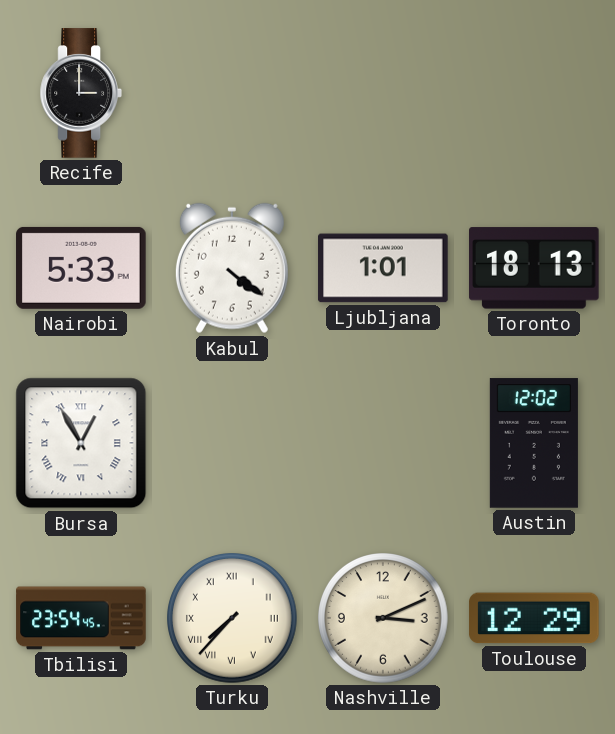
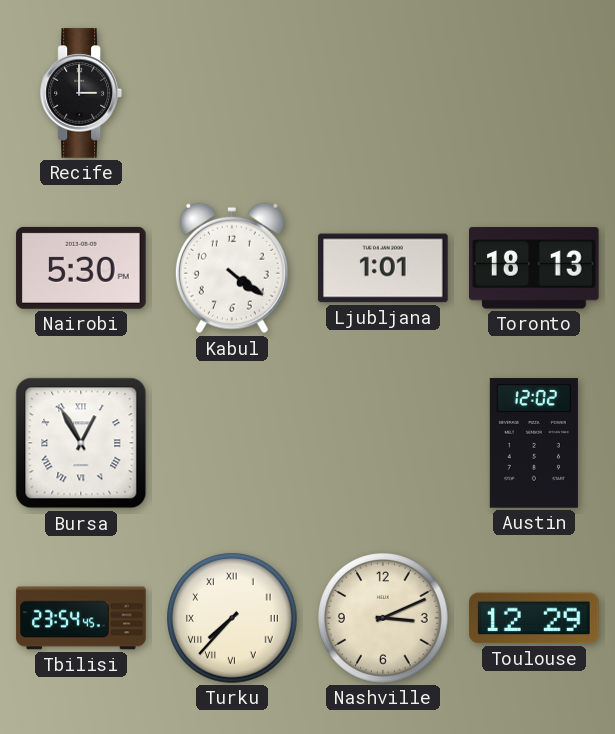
Nairobi: 5:33 -> 5:30
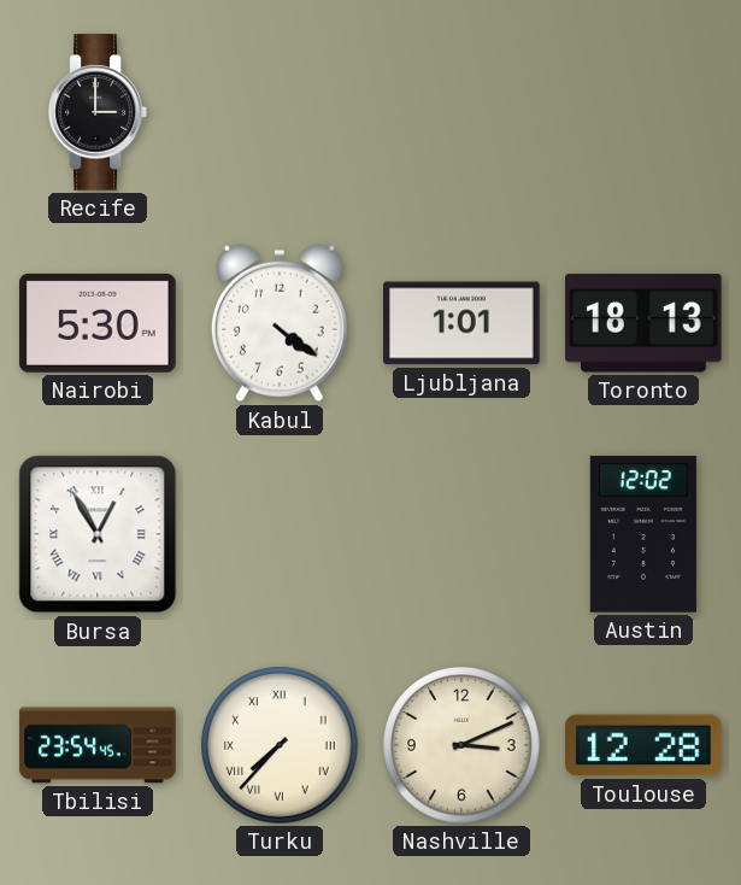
Toulouse: 12:29 -> 12:28
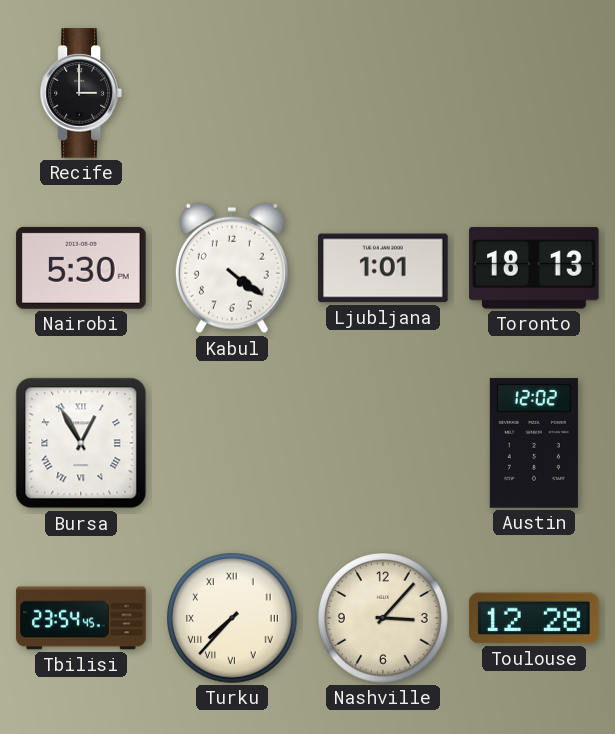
Nashville: 3:11 -> 3:07
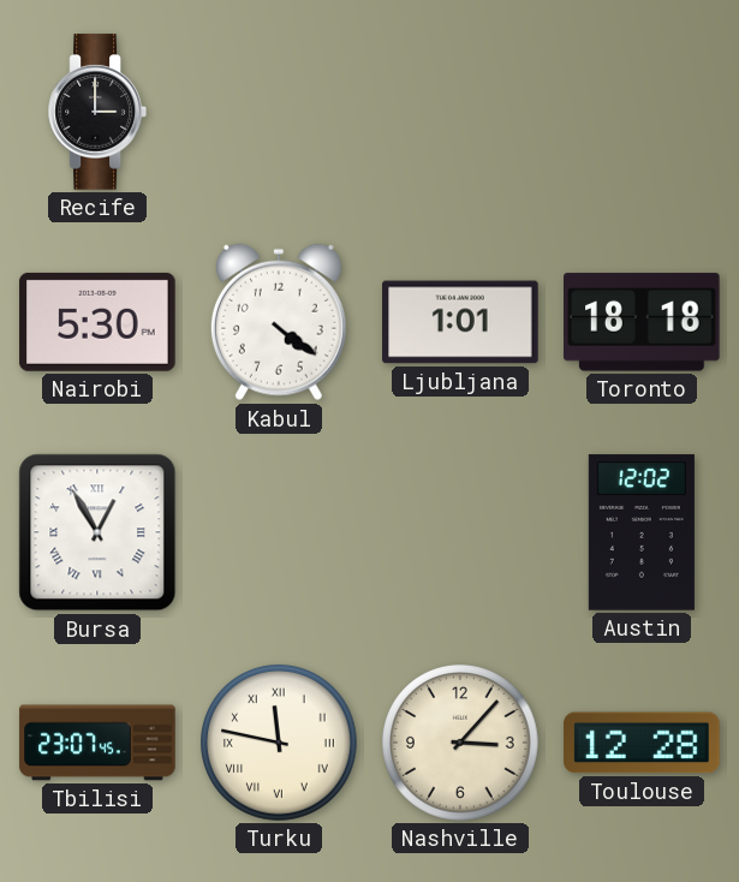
Toronto: 18:13 -> 18:18
Tbilisi: 23:54 -> 23:07
Turku: 7:37 -> 11:47
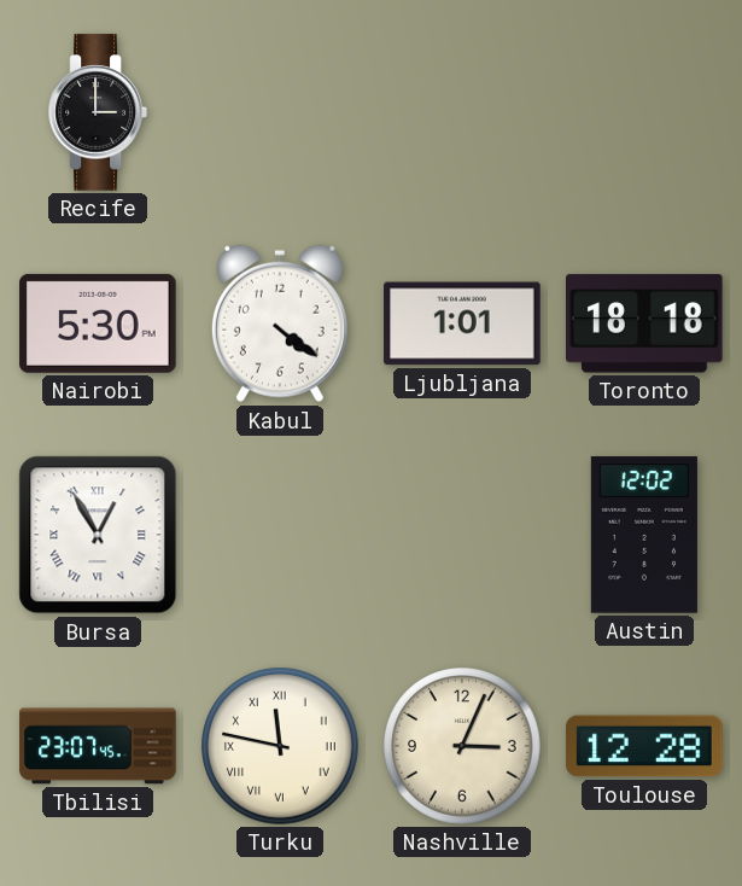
Nashville: 3:07 -> 3:04
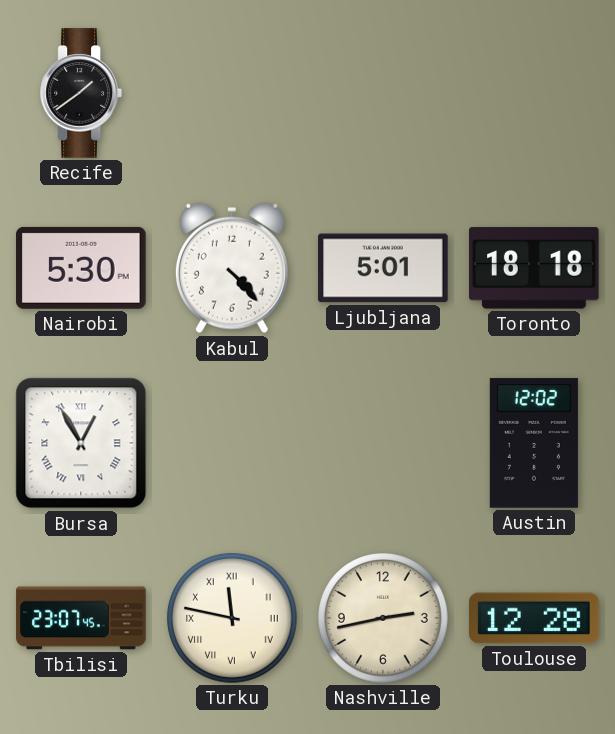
Recife: 3:00 -> 1:39
Kabul: 4:21 -> 4:23
Ljubljana: 1:01 -> 5:01
Nashville: 3:04 -> 2:43
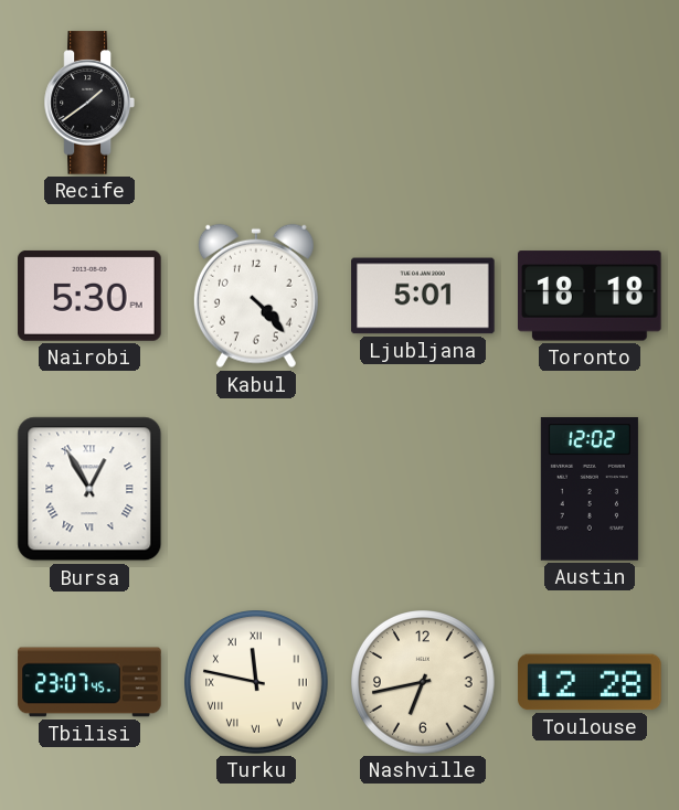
Nashville: 2:43 -> 6:43
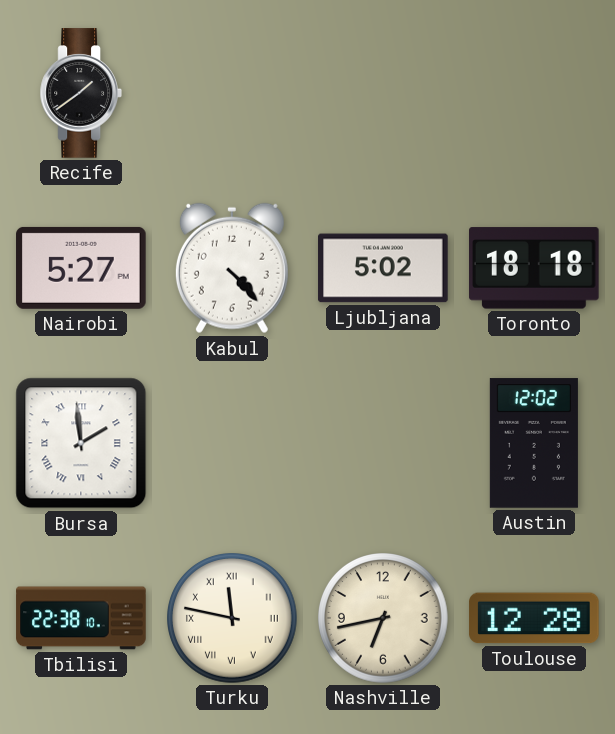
Nairobi: 5:30 -> 5:27
Ljubljana: 5:01 -> 5:02
Bursa: 12:55 -> 1:59
Tbilisi: 23:07 -> 22:38
